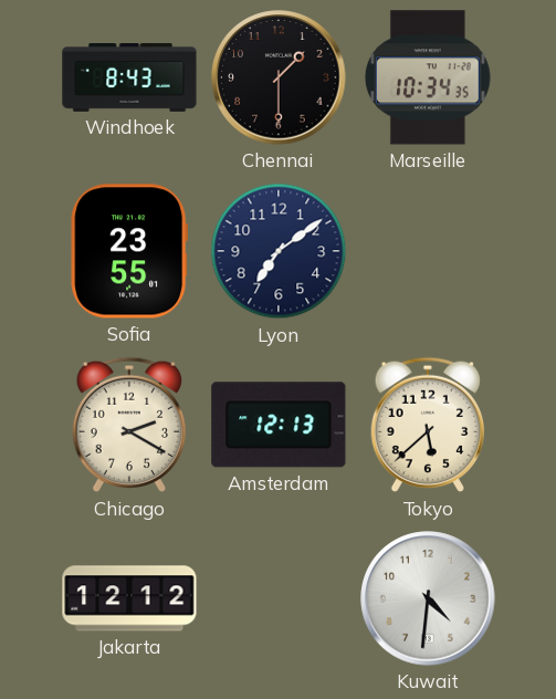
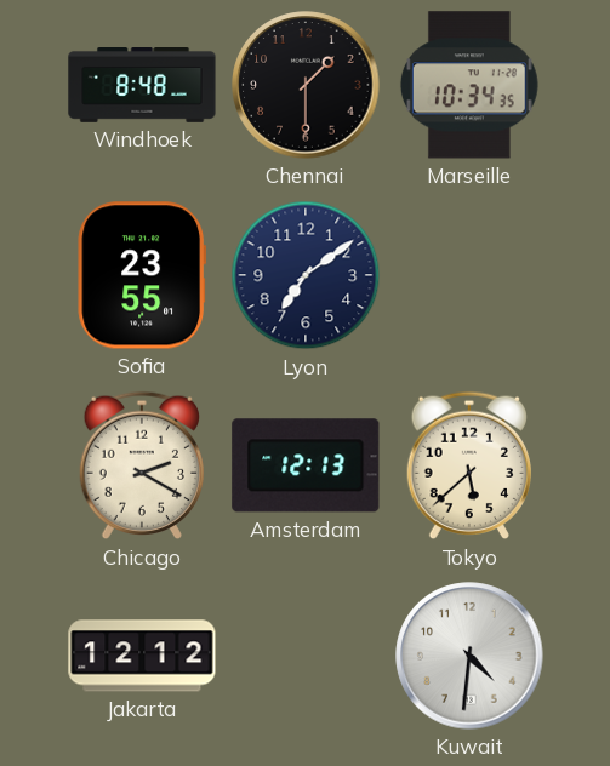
Windhoek: 8:43 -> 8:48
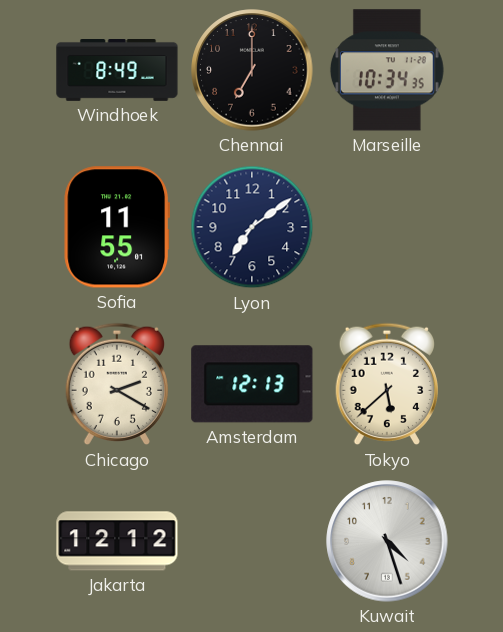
Windhoek: 8:48 -> 8:49
Chennai: 1:30 -> 7:00
Sofia: 23:55 -> 11:55
Kuwait: 4:31 -> 4:27
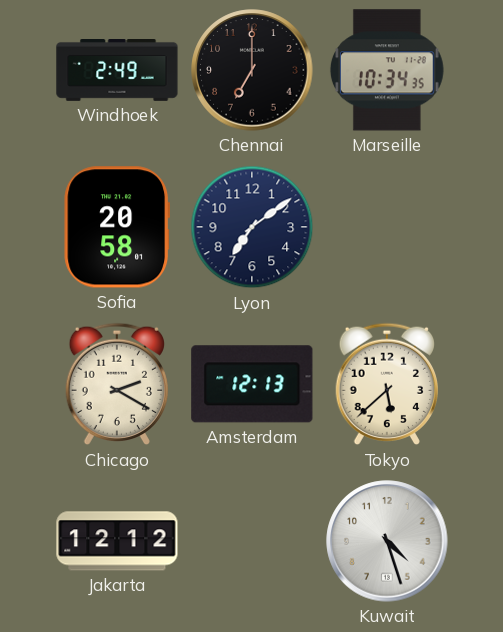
Windhoek: 8:49 -> 2:49
Sofia: 11:55 -> 20:58
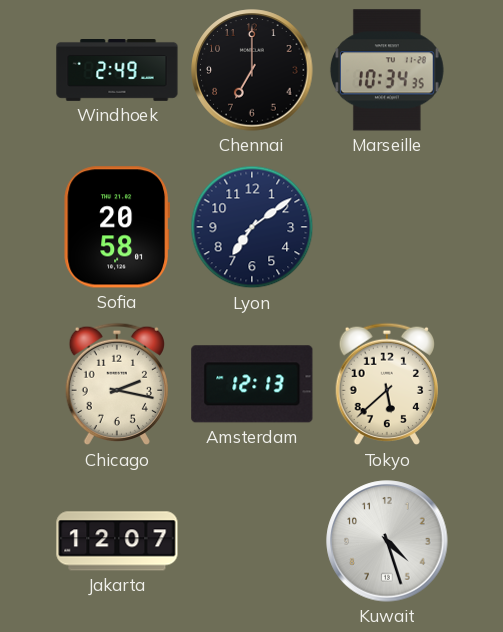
Chicago: 2:20 -> 2:17
Jakarta: 12:12 -> 12:07
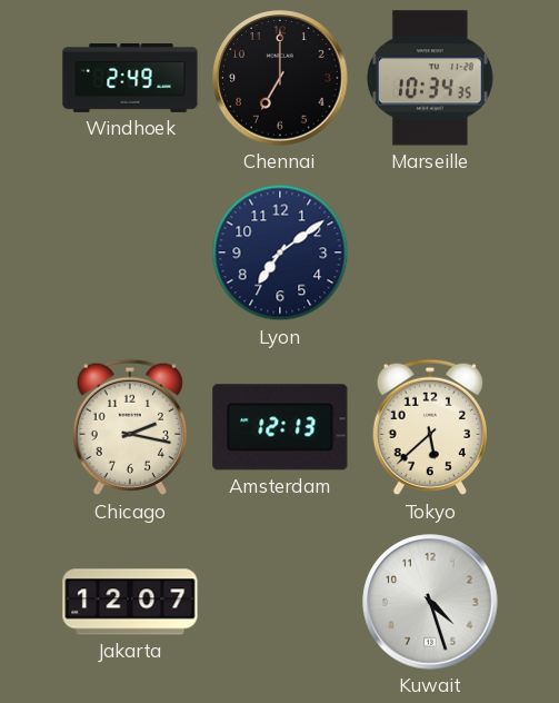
Sofia: 20:58 -> none
